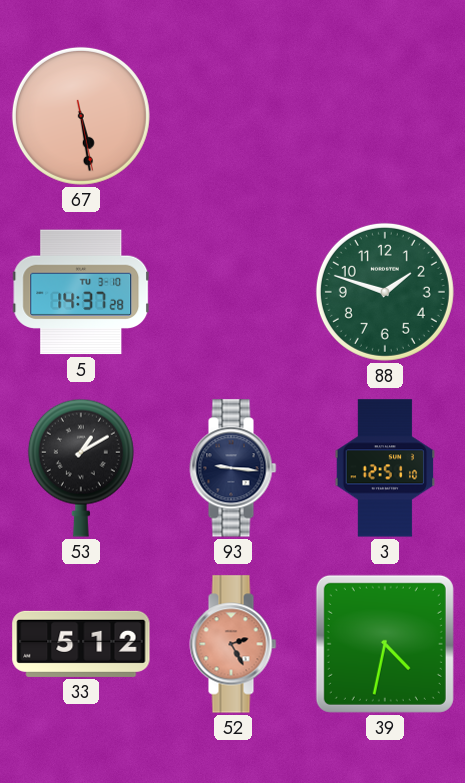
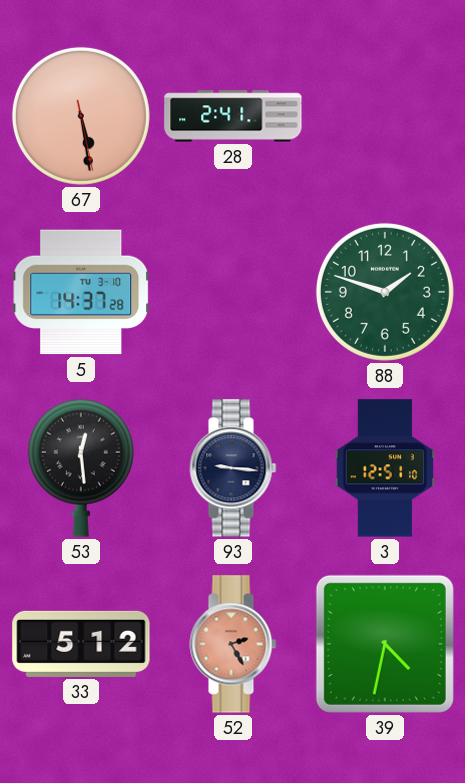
28: none -> 2:41
53: 1:10 -> 12:29
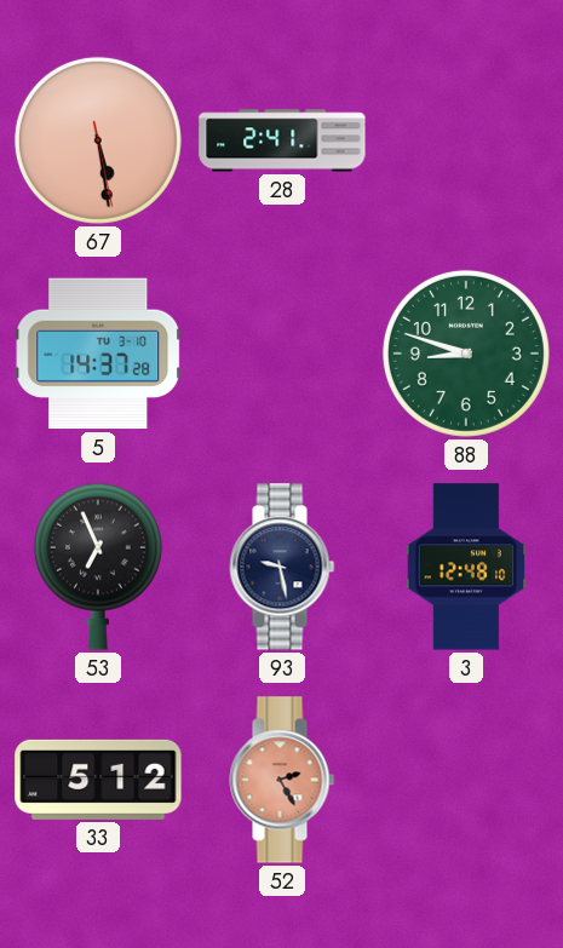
88: 1:48 -> 8:48
53: 12:29 -> 6:56
93: 9:16 -> 9:28
3: 12:51 -> 12:48
39: 4:32 -> none
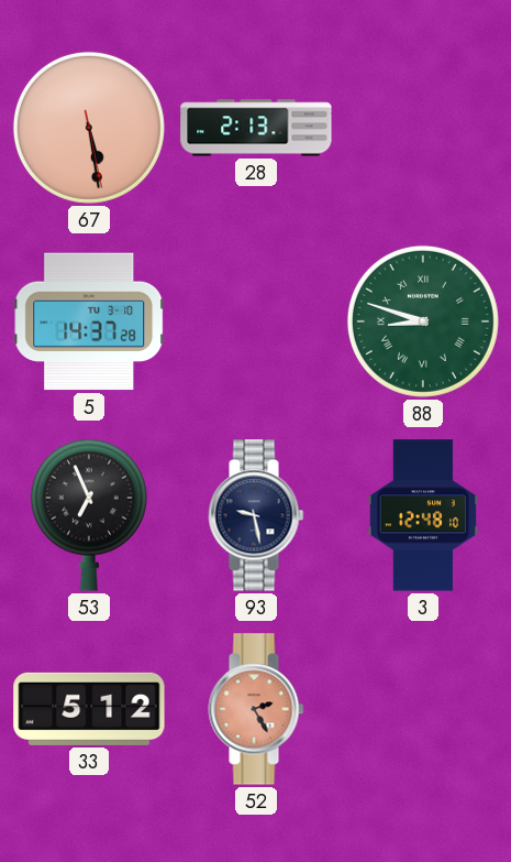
28: 2:41 -> 2:13
88 numerals: Arabic -> Roman
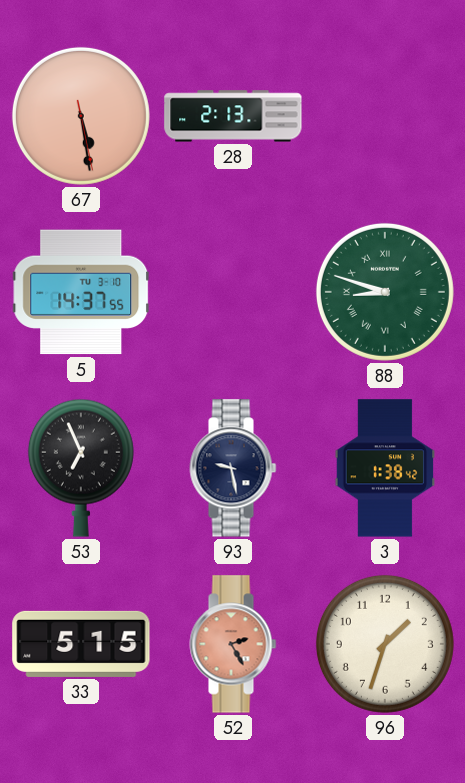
5: 14:37:28 -> 14:37:55
3: 12:48 -> 1:38
33: 5:12 -> 5:15
96: none -> 1:33
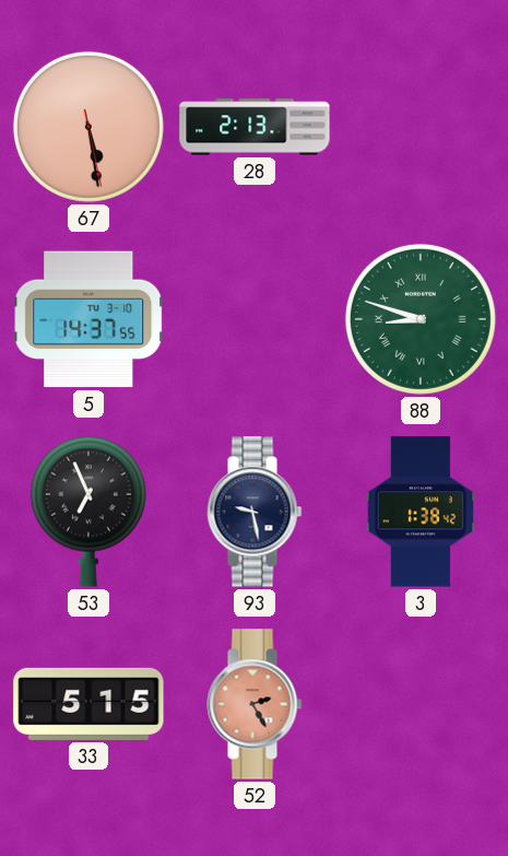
96: 1:33 -> none
